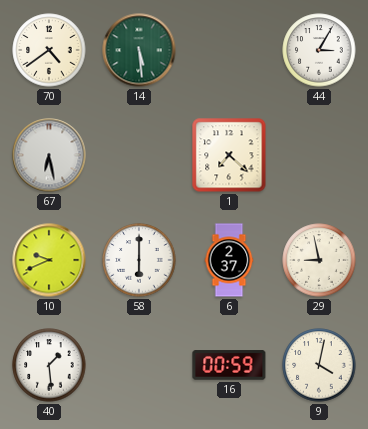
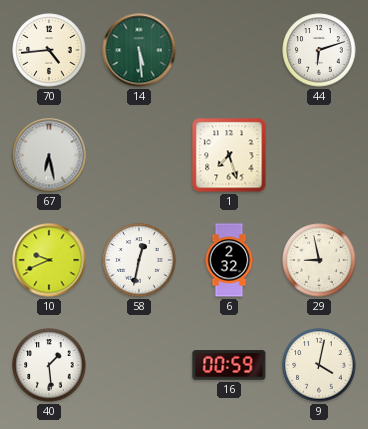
70: 4:39 -> 4:44
44: 3:05 -> 6:12
1: 7:22 -> 7:27
58: 6:00 -> 12:32
6: 2:37 -> 2:32
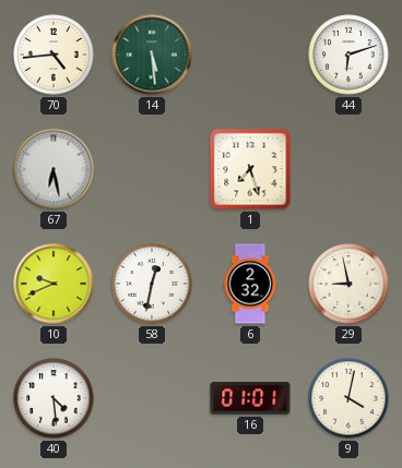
40: 1:29 -> 4:29
16: 00:59 -> 01:01
